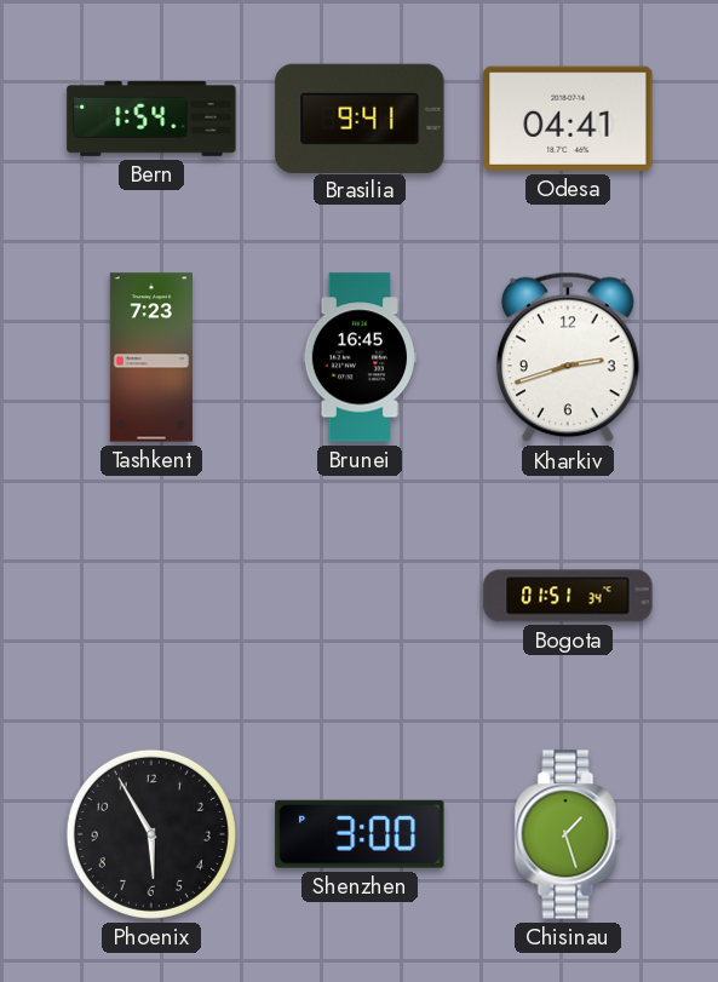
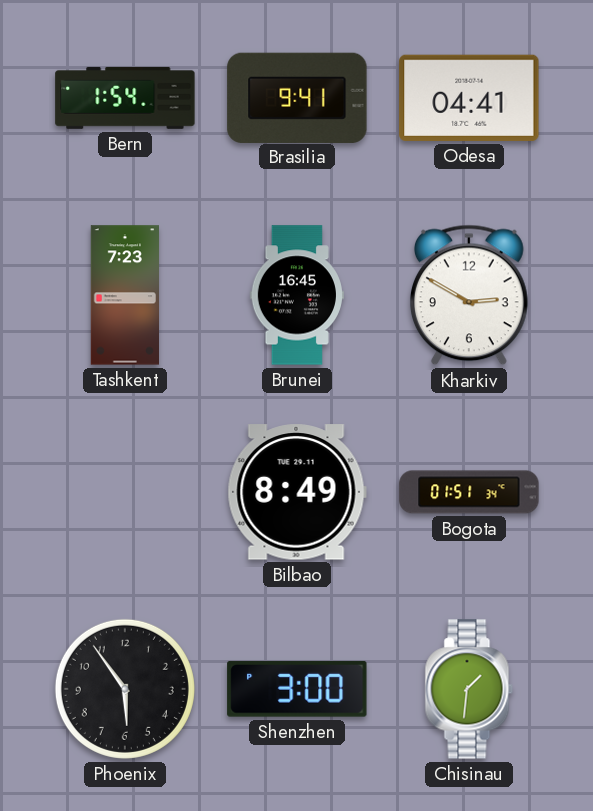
Kharkiv: 2:42 -> 2:50
Bilbao: none -> 8:49
Phoenix: 5:55 -> 5:54
Chisinau: 1:27 -> 1:31
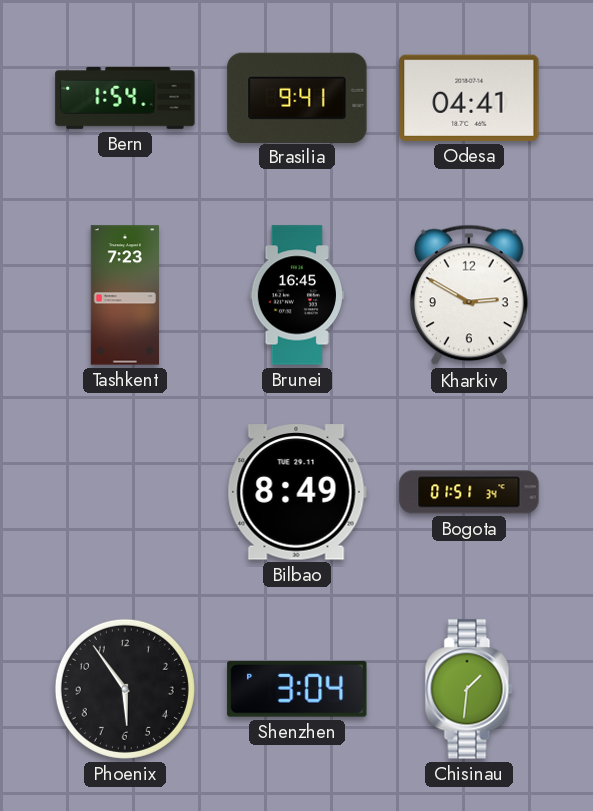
Shenzhen: 3:00 -> 3:04
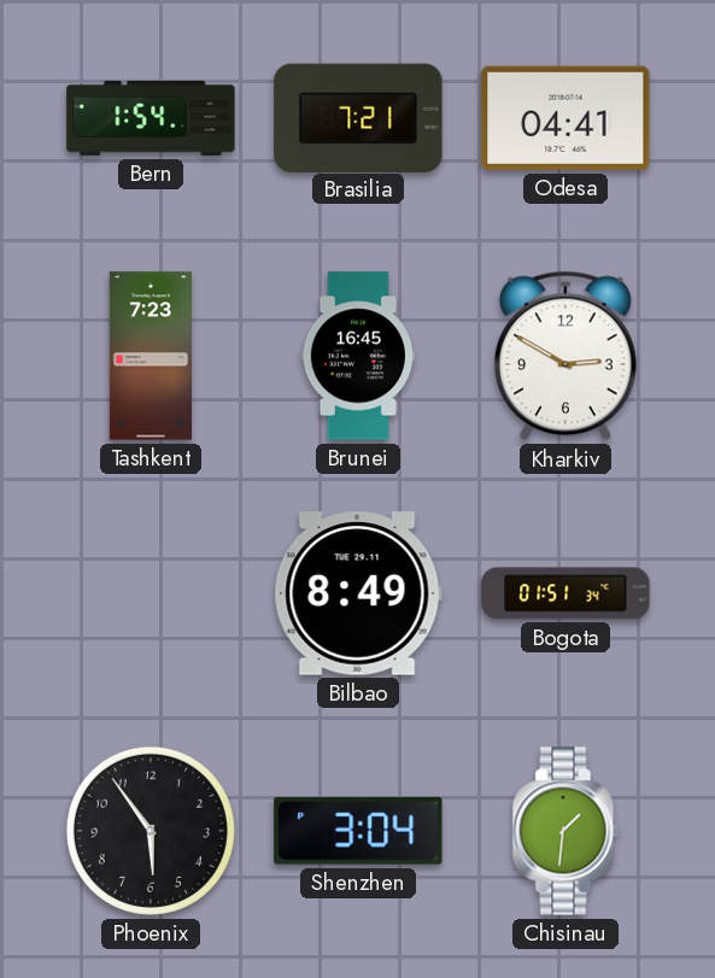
Brasilia: 9:41 -> 7:21
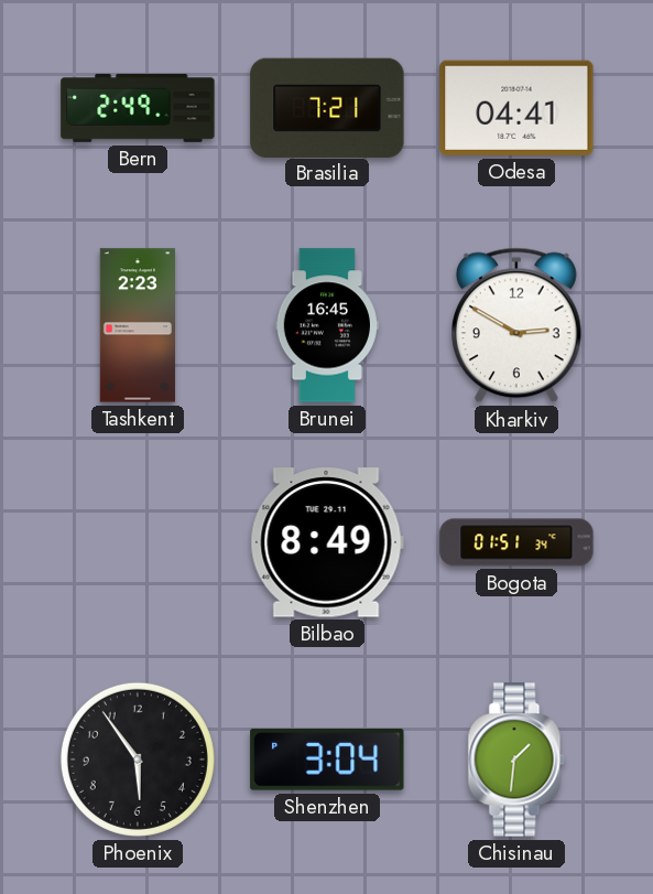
Bern: 1:54 -> 2:49
Tashkent: 7:23 -> 2:23
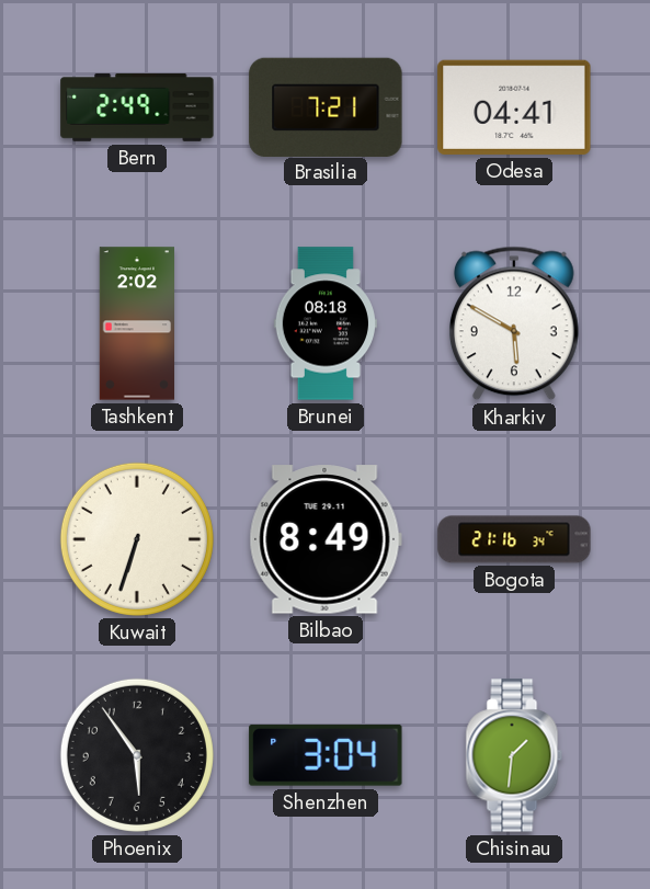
Tashkent: 2:23 -> 2:02
Brunei: 16:45 -> 08:18
Kharkiv: 2:50 -> 5:50
Kuwait: none -> 6:33
Bogota: 01:51 -> 21:16
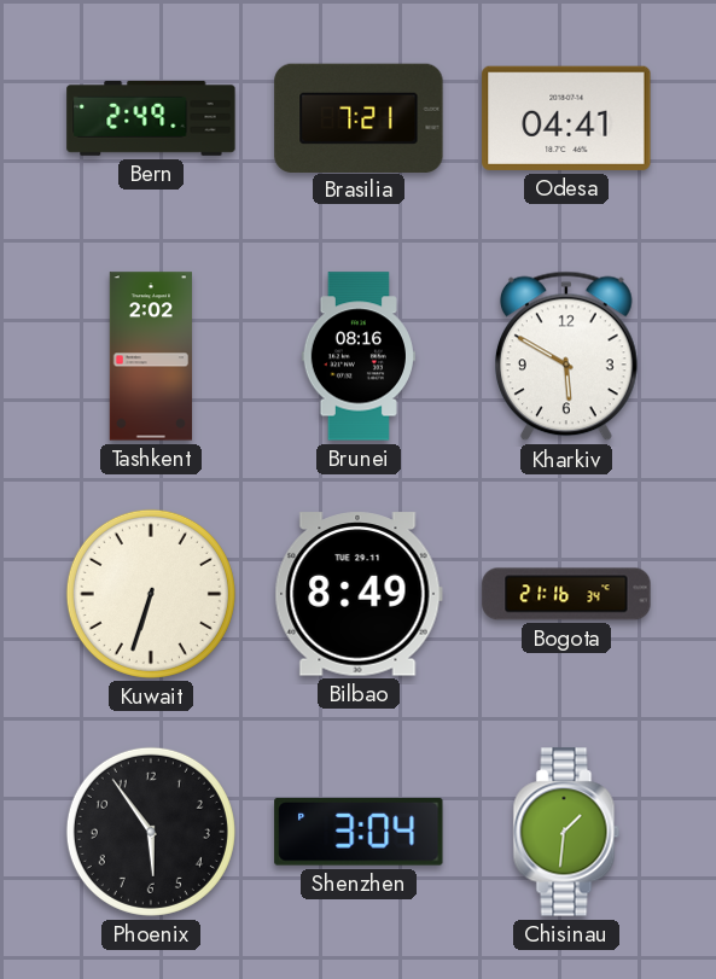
Brunei: 08:18 -> 08:16
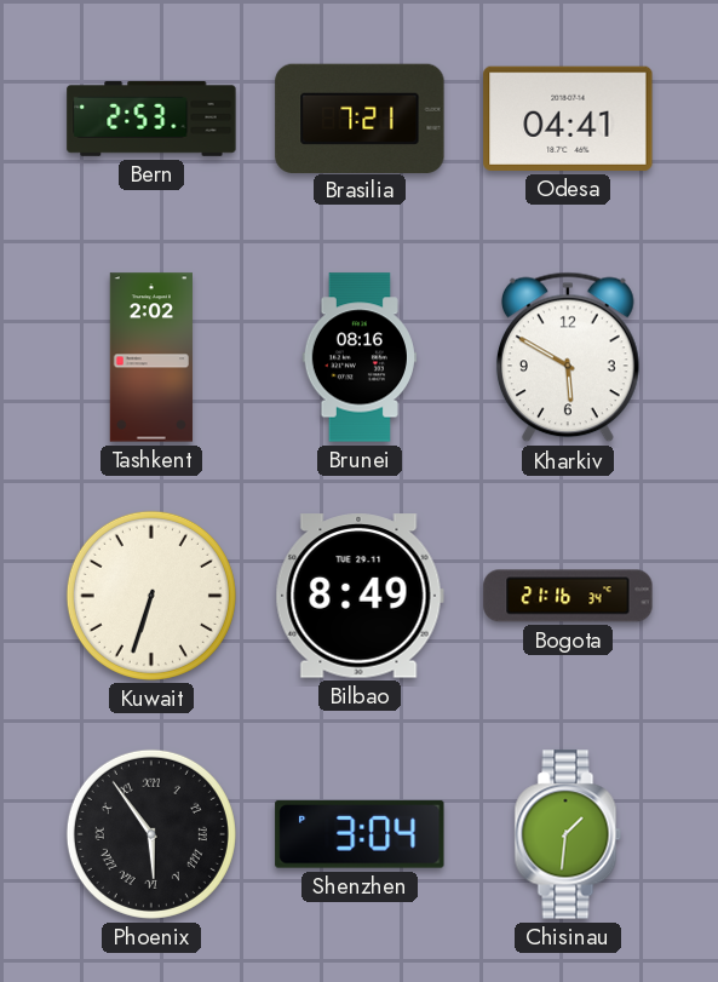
Bern: 2:49 -> 2:53
Phoenix numerals: Arabic -> Roman
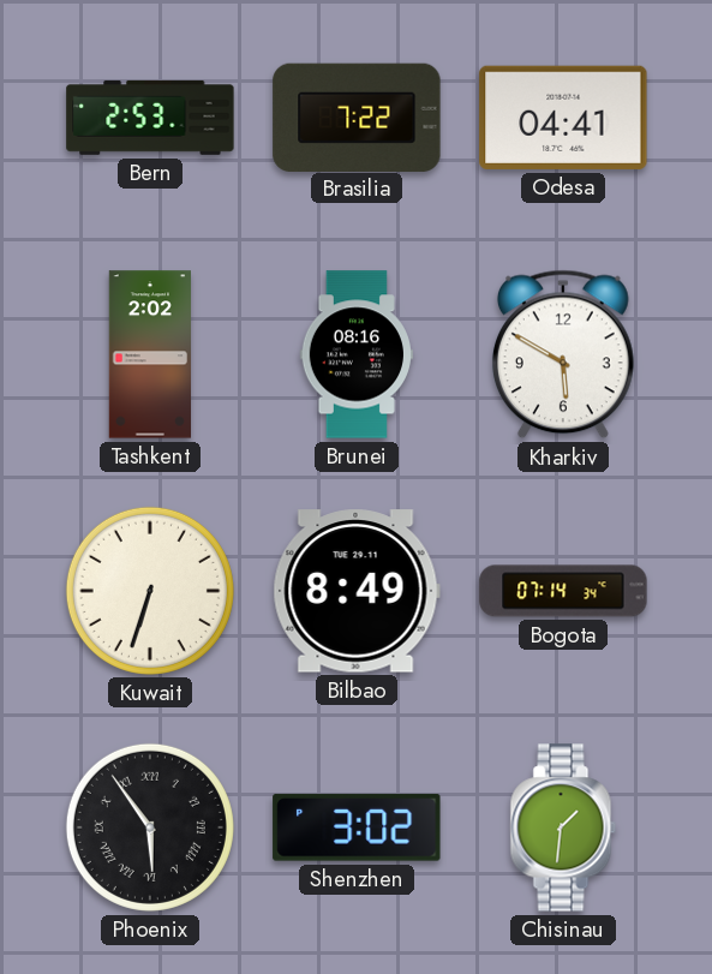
Brasilia: 7:21 -> 7:22
Bogota: 21:16 -> 07:14
Shenzhen: 3:04 -> 3:02
